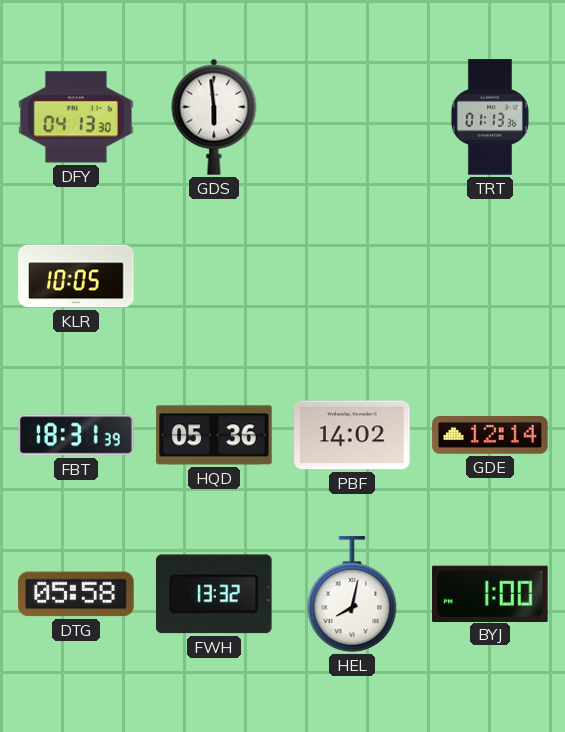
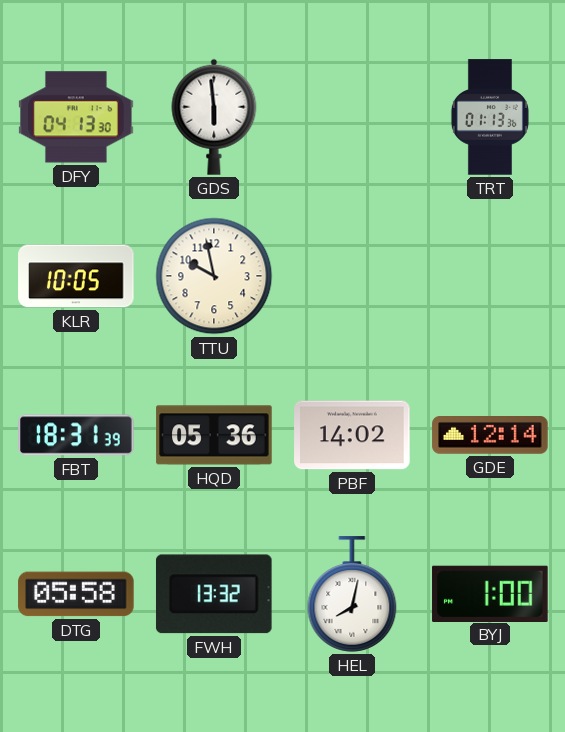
TTU: none -> 9:58
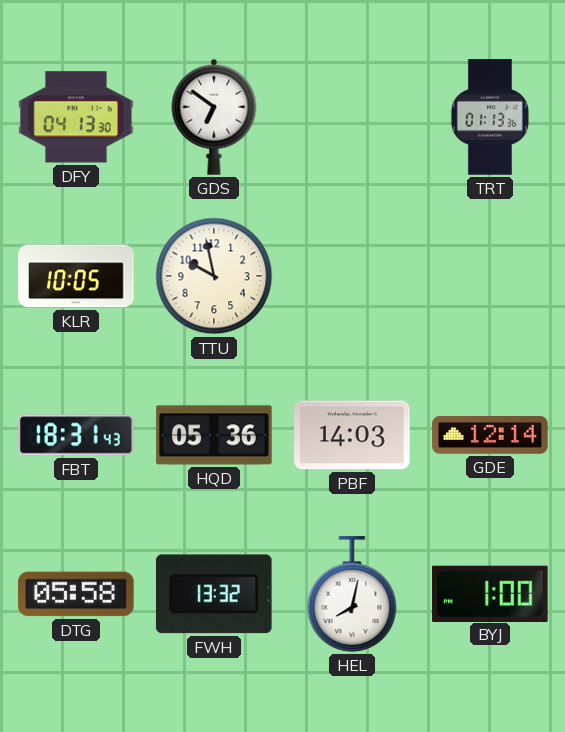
GDS: 5:59 -> 6:51
FBT: 18:31:39 -> 18:31:43
PBF: 14:02 -> 14:03
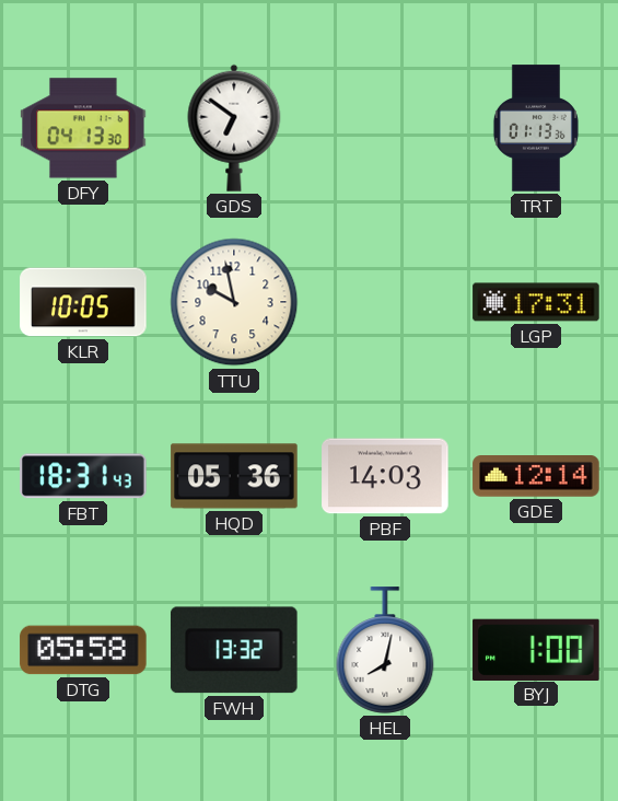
LGP: none -> 17:31
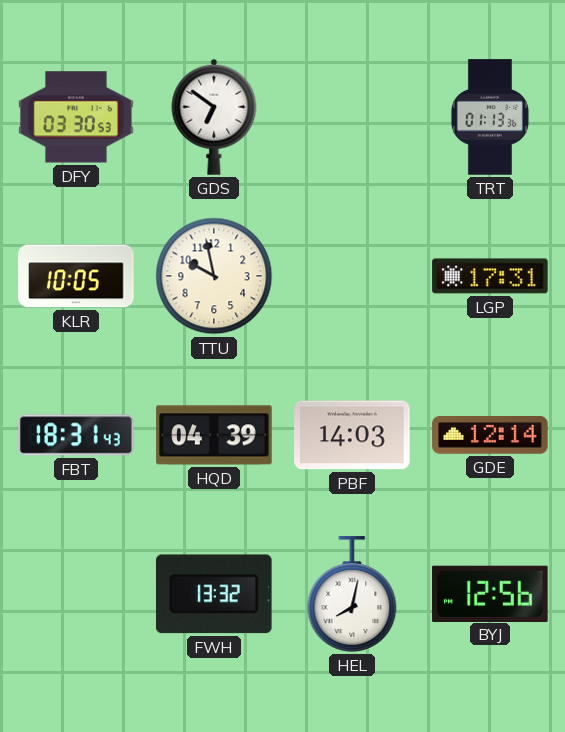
DFY: 04:13 -> 03:30
HQD: 05:36 -> 04:39
DTG: 05:58 -> none
BYJ: 1:00 -> 12:56
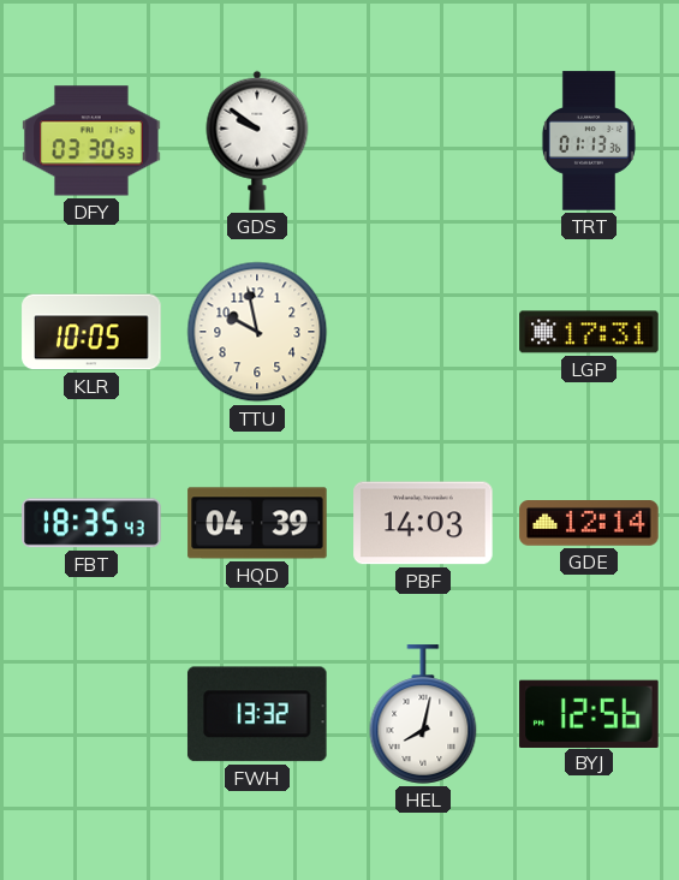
GDS: 6:51 -> 9:51
FBT: 18:31 -> 18:35
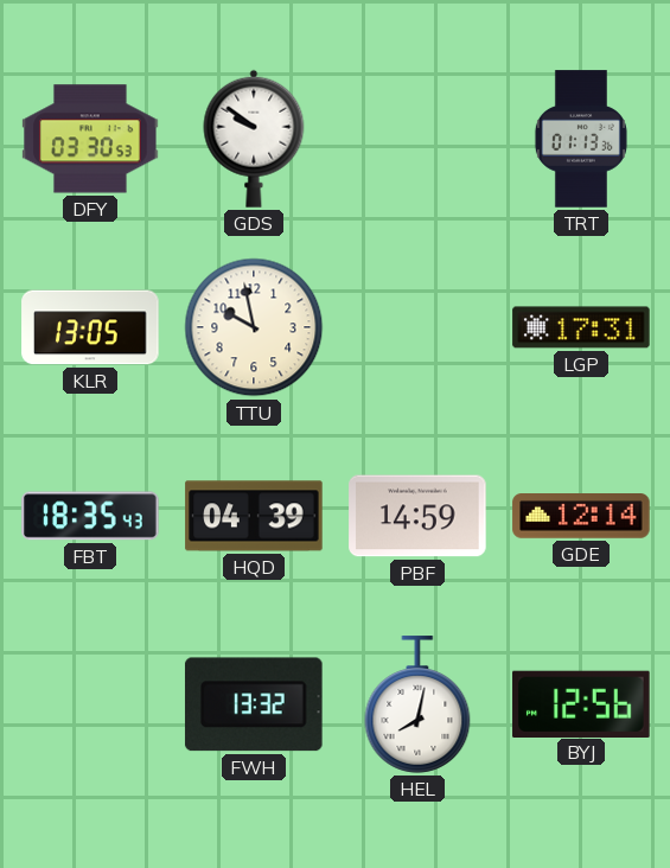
KLR: 10:05 -> 13:05
PBF: 14:03 -> 14:59
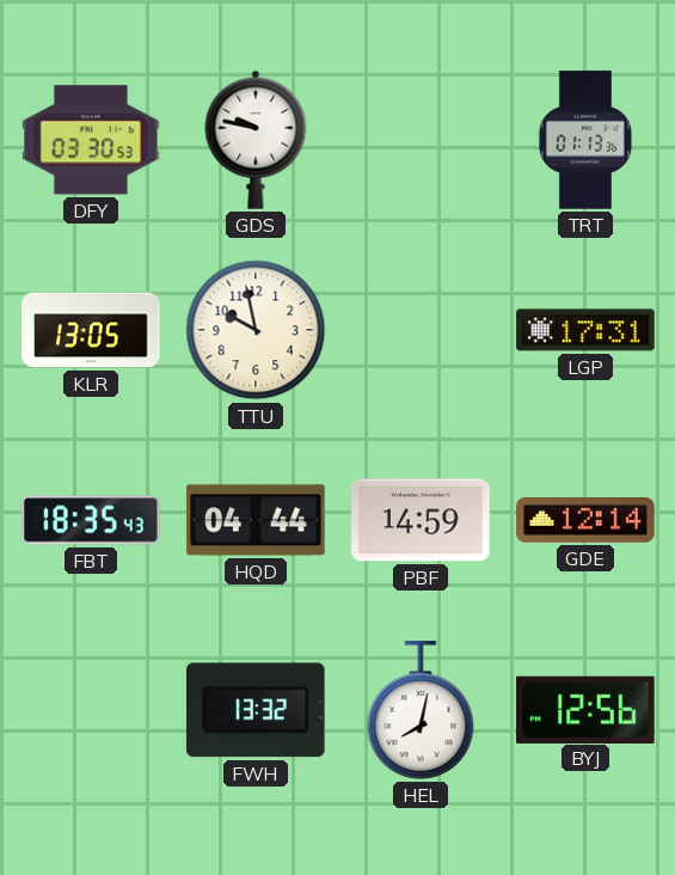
GDS: 9:51 -> 9:47
HQD: 04:39 -> 04:44
